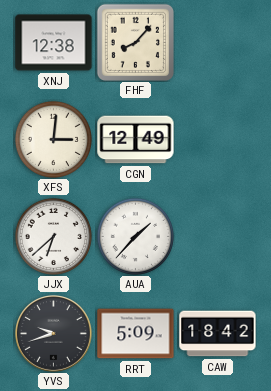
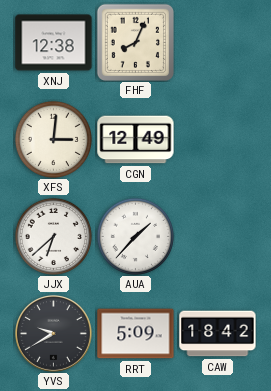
FHF: 8:07 -> 8:04
YVS: 9:42 -> 9:40
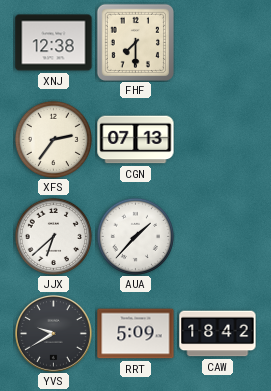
FHF: 8:04 -> 7:30
XFS: 3:01 -> 2:36
CGN: 12:49 -> 07:13
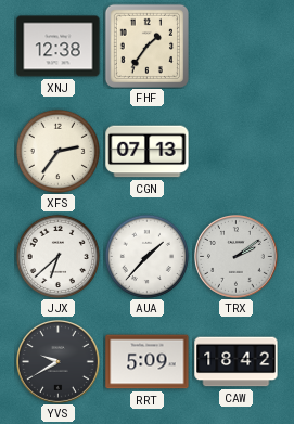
FHF: 7:30 -> 1:36
TRX: none -> 2:09
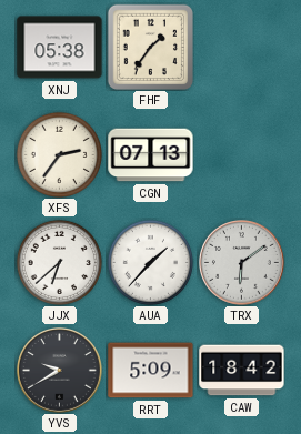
XNJ: 12:38 -> 05:38
TRX: 2:09 -> 6:09
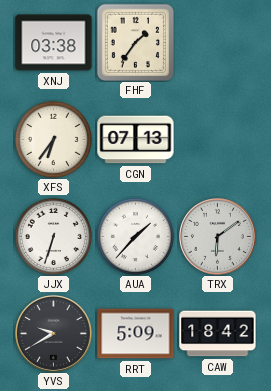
XNJ: 05:38 -> 03:38
XFS: 2:36 -> 6:36
JJX: 6:38 -> 6:33
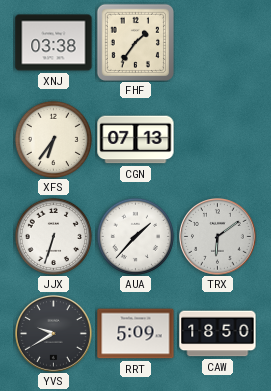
CAW: 18:42 -> 18:50
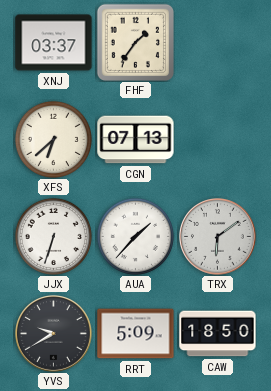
XNJ: 03:38 -> 03:37
XFS: 6:36 -> 6:38
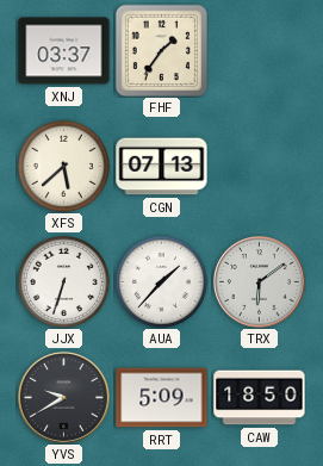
XFS: 6:38 -> 5:38
